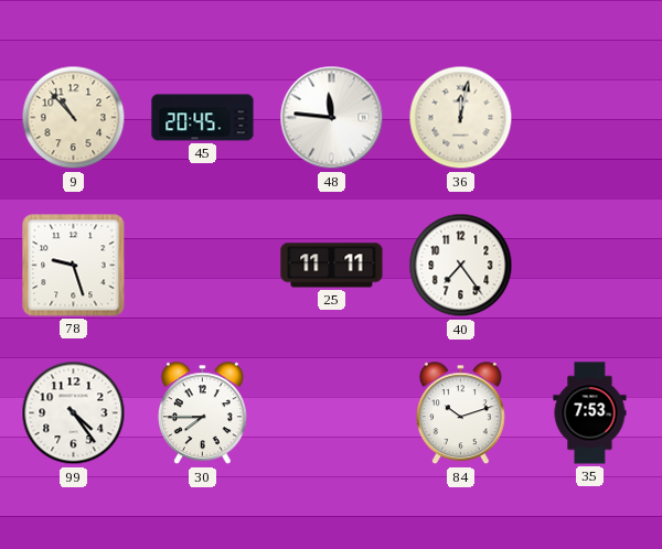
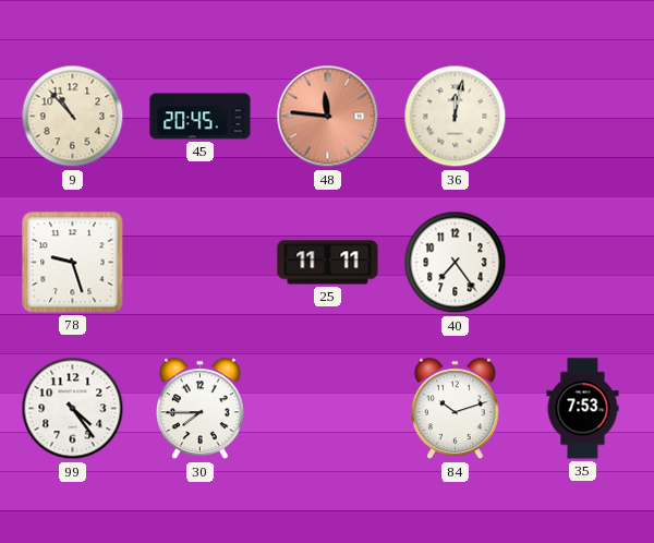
48 dial: white -> salmon
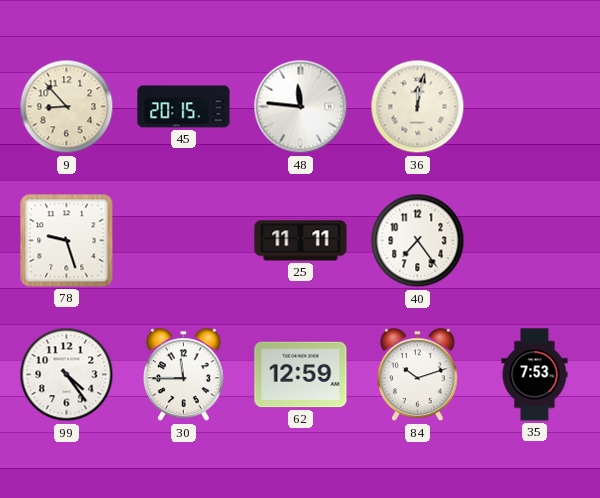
9: 10:53 -> 8:53
45: 20:45 -> 20:15
48 dial: salmon -> white
30: 7:45 -> 11:45
62: none -> 12:59
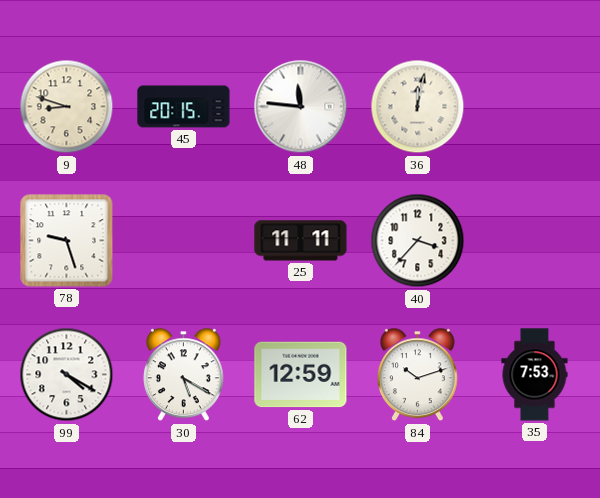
9: 8:53 -> 8:48
40: 7:24 -> 3:37
99: 4:24 -> 4:20
30: 11:45 -> 5:20
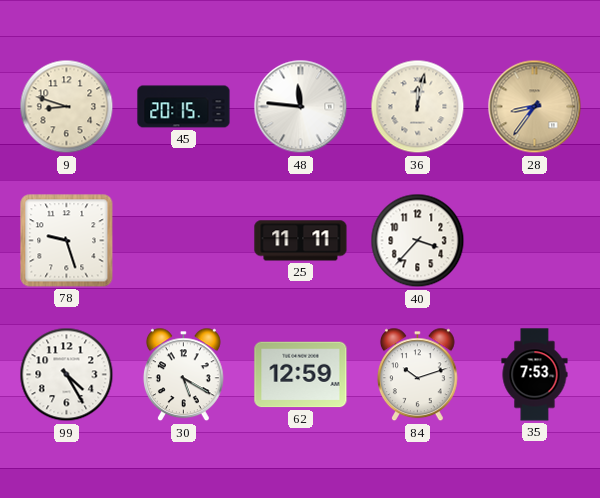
28: none -> 8:36
99: 4:20 -> 4:25
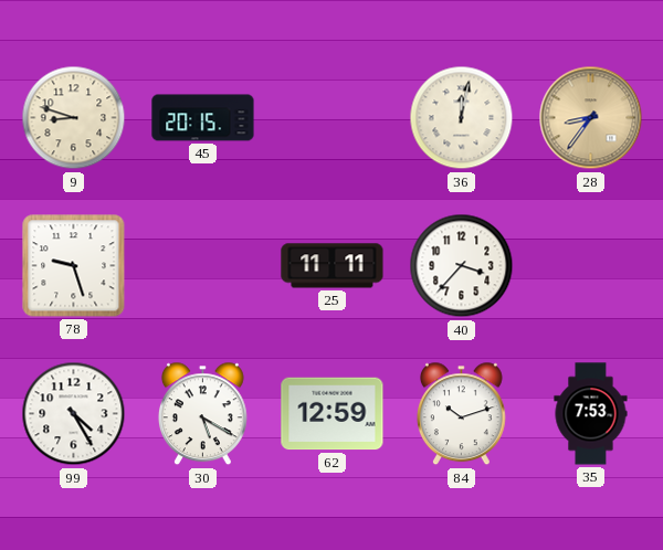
48: 11:46 -> none
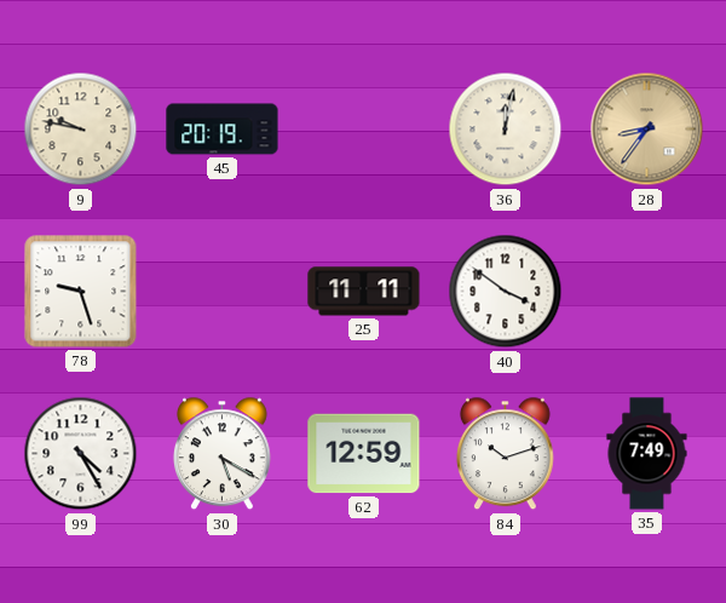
9: 8:48 -> 9:47
45: 20:15 -> 20:19
40: 3:37 -> 3:51
35: 7:53 -> 7:49
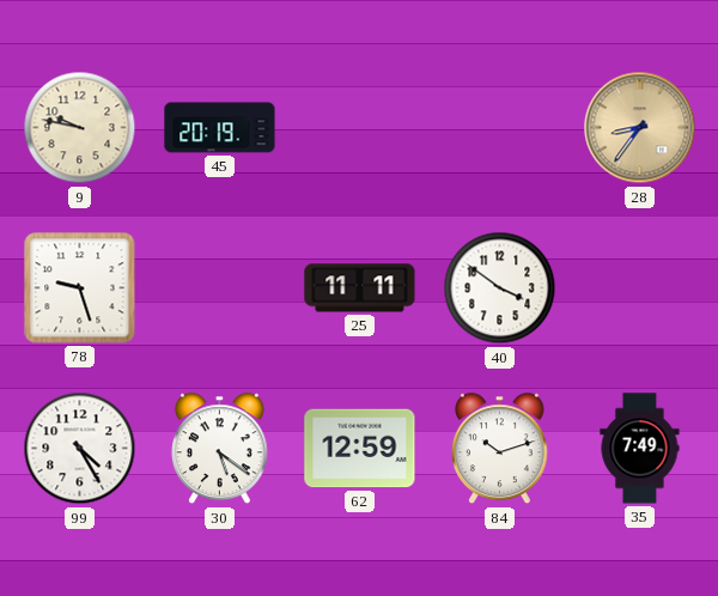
36: 12:02 -> none
30: 5:20 -> 5:21
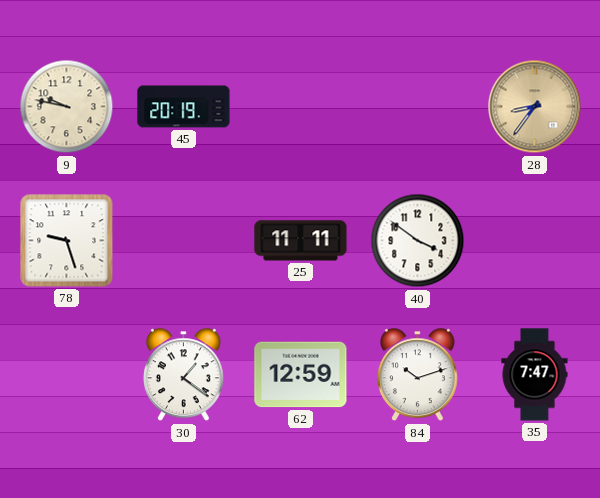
99: 4:25 -> none
30: 5:21 -> 1:21
35: 7:49 -> 7:47
